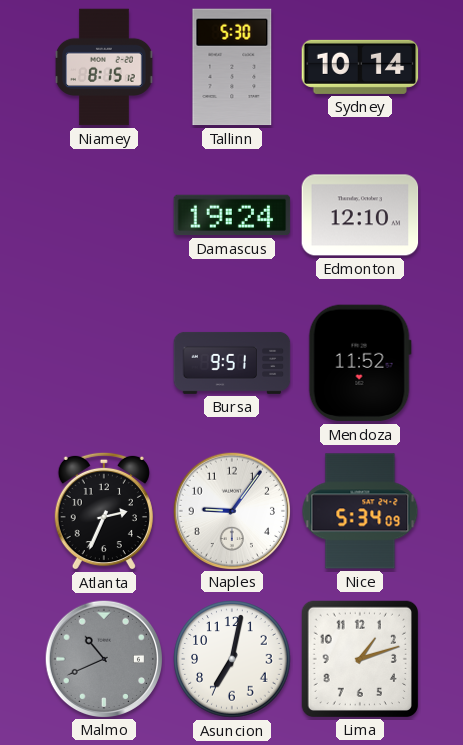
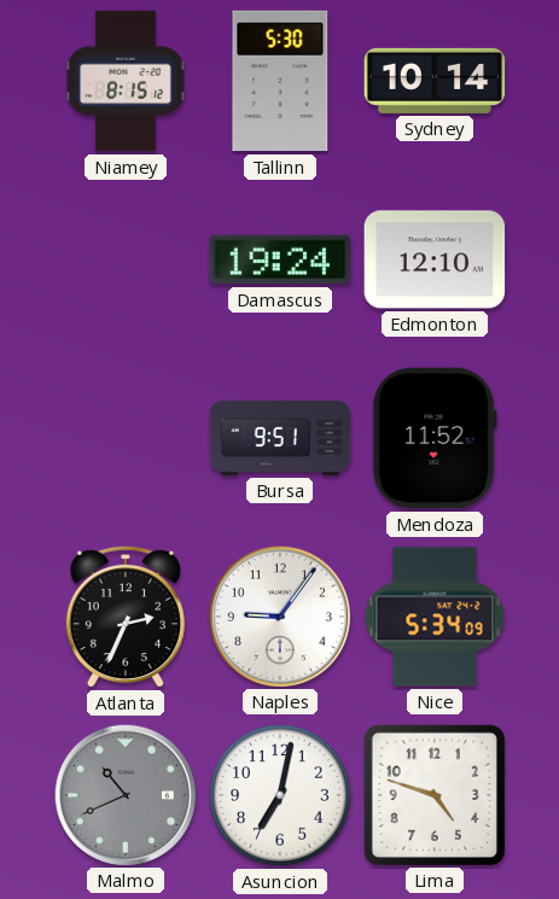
Lima: 1:12 -> 4:48
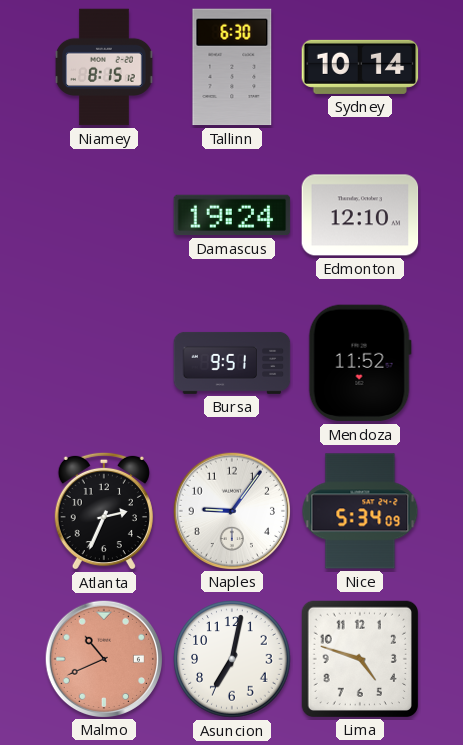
Tallinn: 5:30 -> 6:30
Malmo dial: grey -> salmon
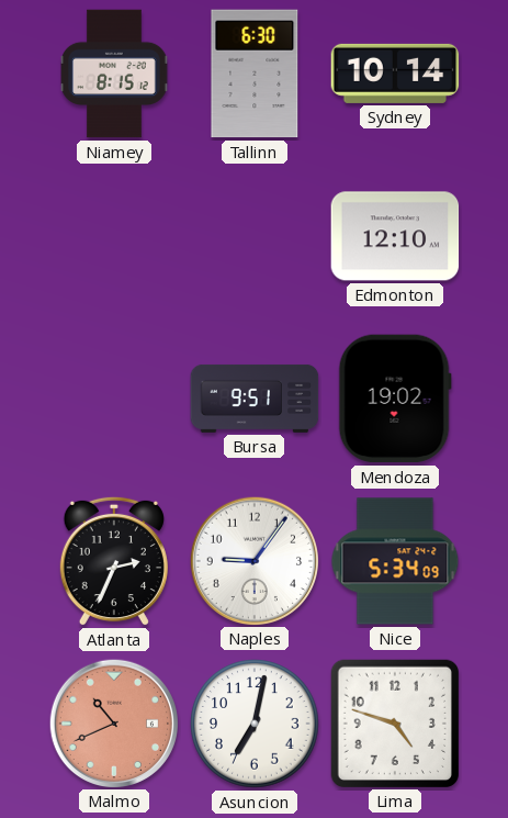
Damascus: 19:24 -> none
Mendoza: 11:52 -> 19:02
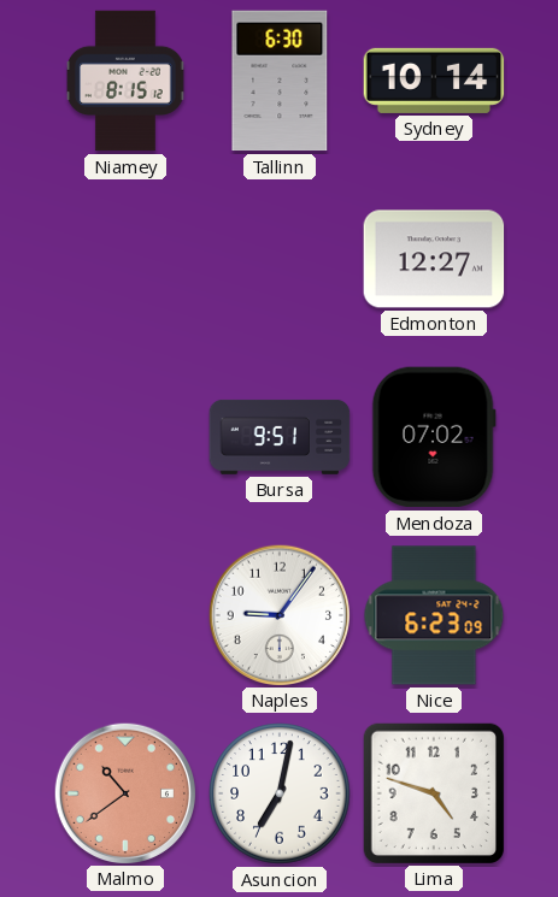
Edmonton: 12:10 -> 12:27
Mendoza: 19:02 -> 07:02
Atlanta: 2:34 -> none
Nice: 5:34 -> 6:23
Malmo: 10:41 -> 10:39
